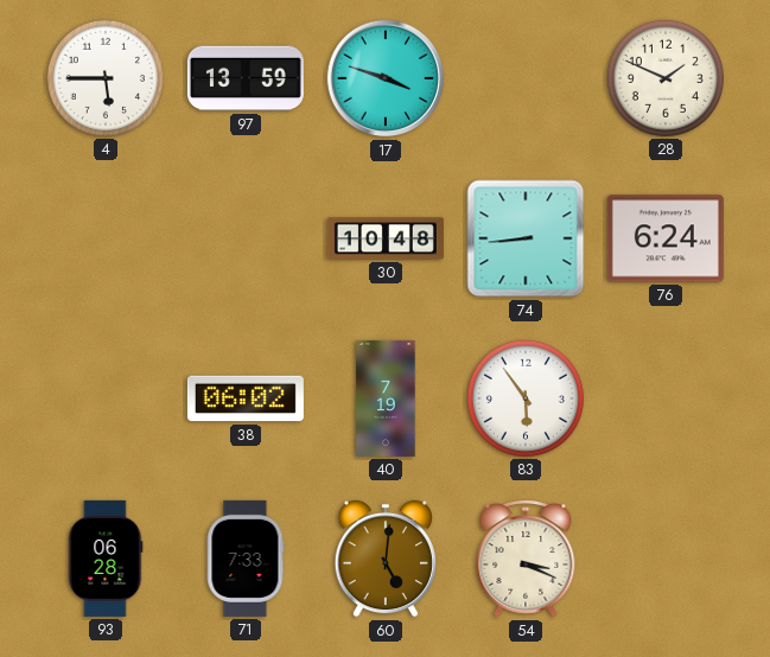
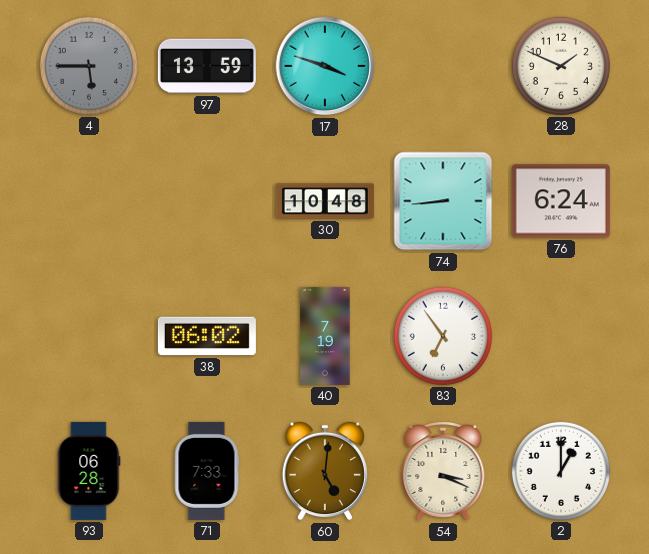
4 dial: white -> grey
83: 5:54 -> 6:54
2: none -> 1:00
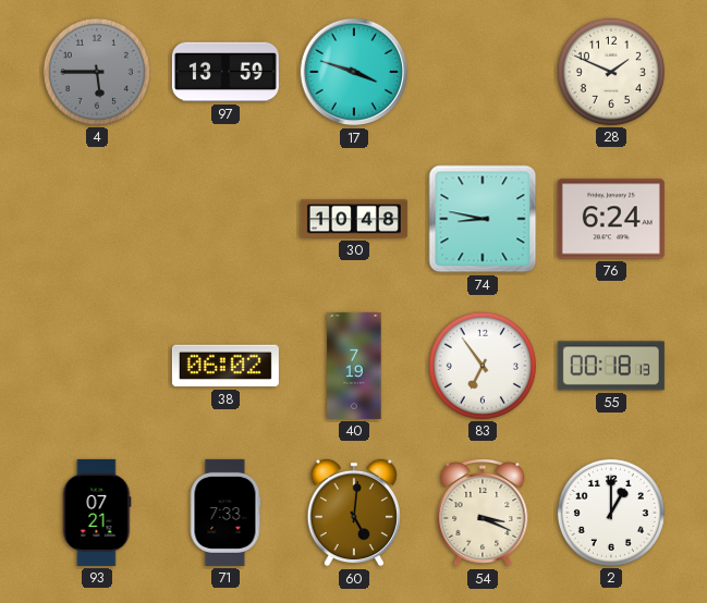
74: 8:44 -> 8:47
55: none -> 00:18
93: 06:28 -> 07:21
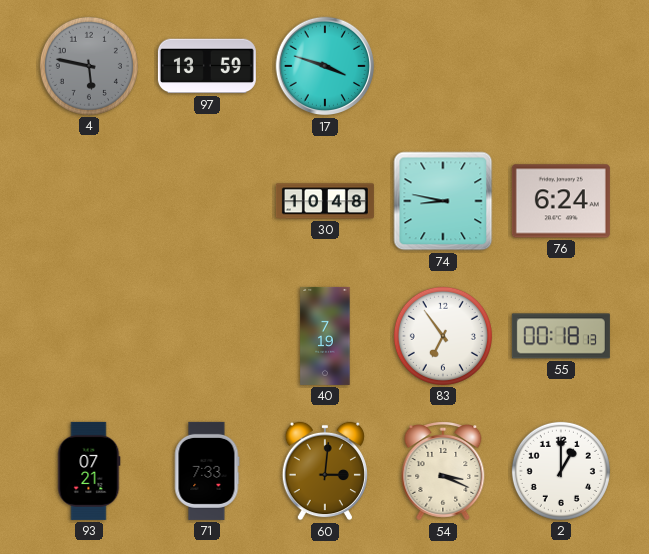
4: 5:45 -> 5:47
28: 1:49 -> none
38: 06:02 -> none
60: 5:01 -> 3:01
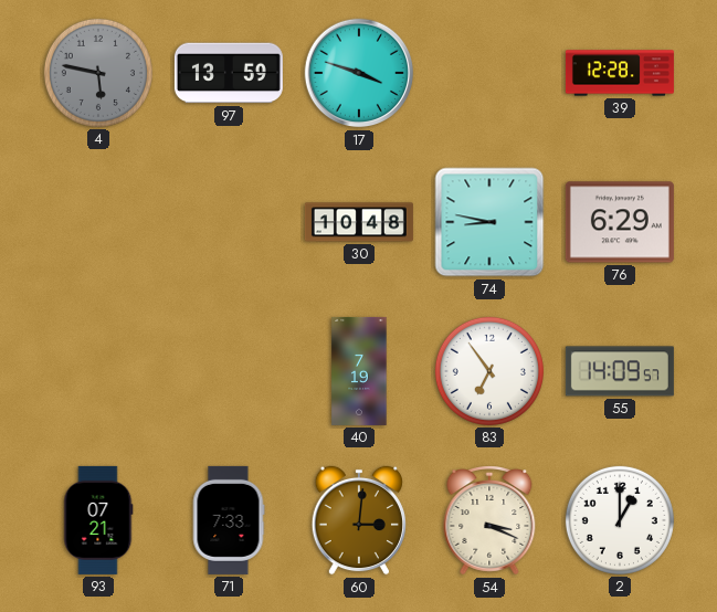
39: none -> 12:28
76: 6:24 -> 6:29
55: 00:18 -> 14:09
